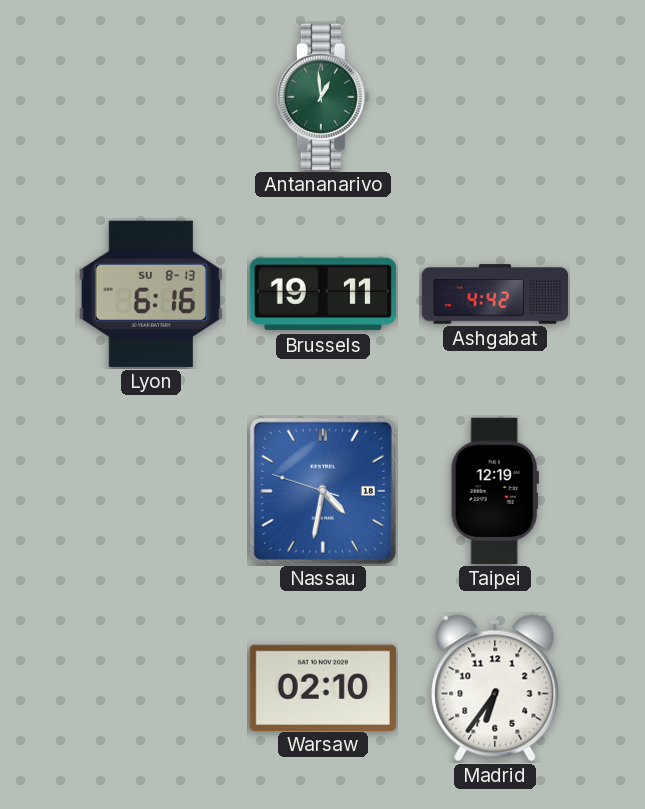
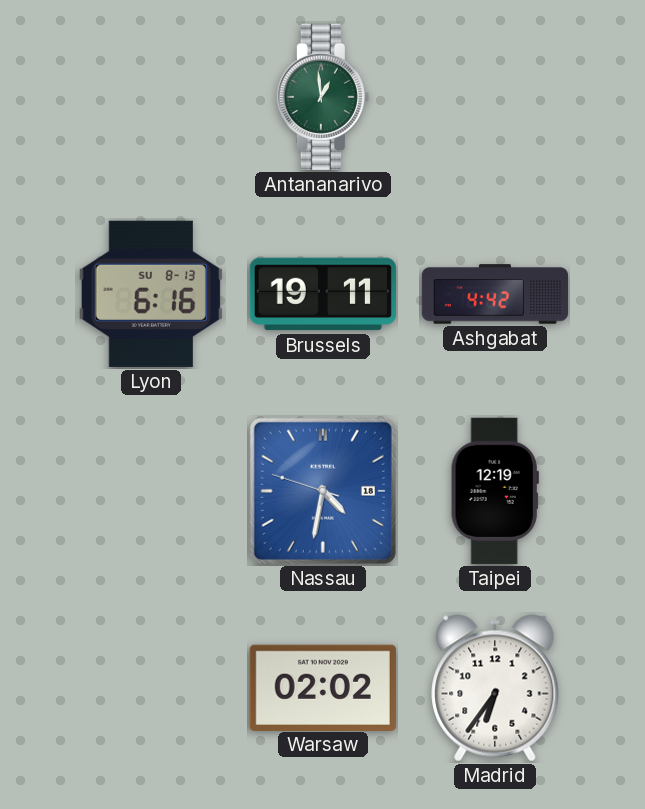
Warsaw: 02:10 -> 02:02
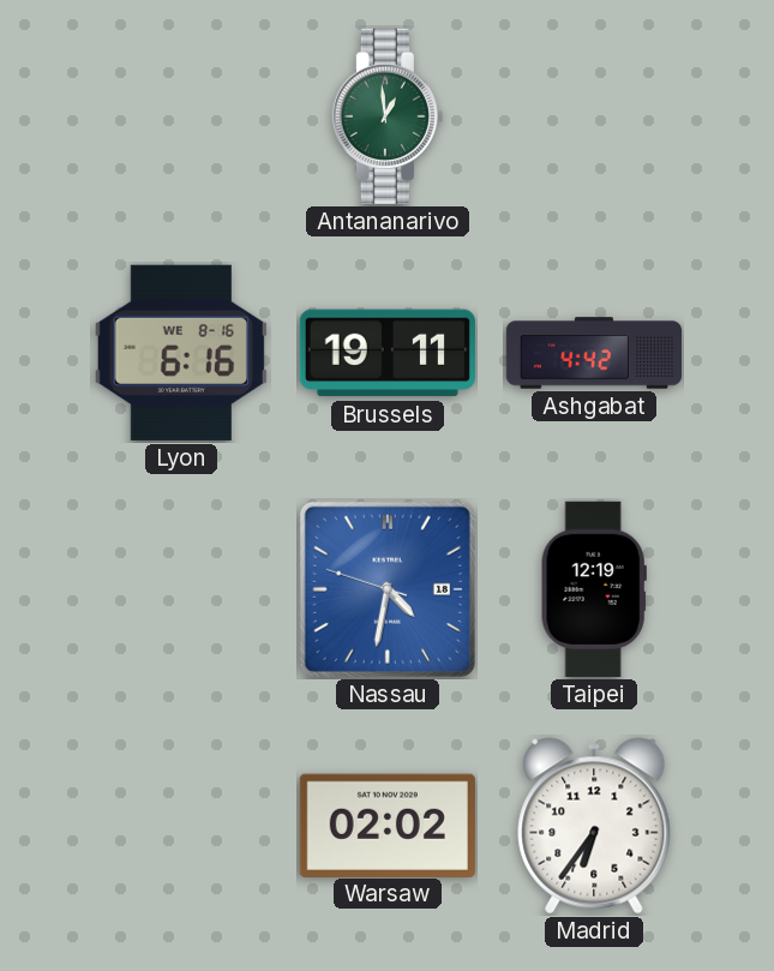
Lyon date: SU 8-13 -> WE 8-16
